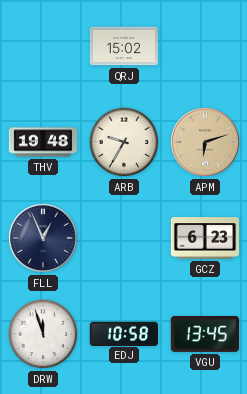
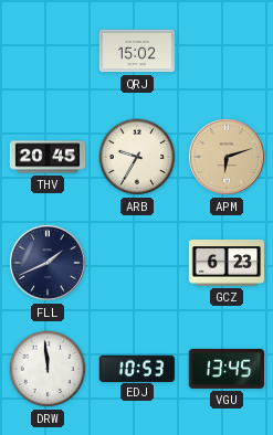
THV: 19:48 -> 20:45
FLL: 12:56 -> 1:41
DRW: 11:57 -> 11:59
EDJ: 10:58 -> 10:53
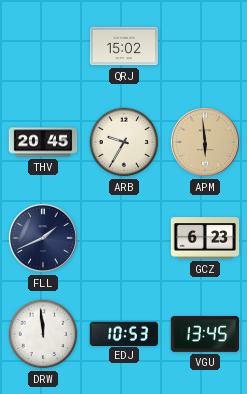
APM: 6:12 -> 5:59
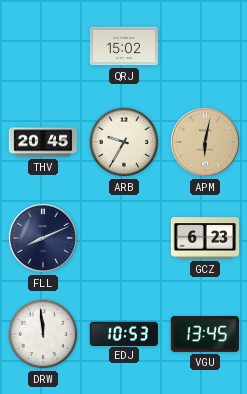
APM: 5:59 -> 6:02
FLL: 1:41 -> 8:11
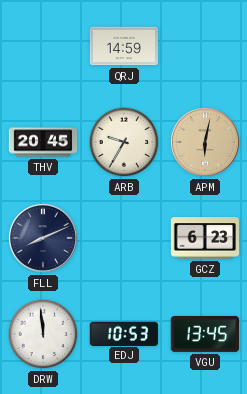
QRJ: 15:02 -> 14:59
